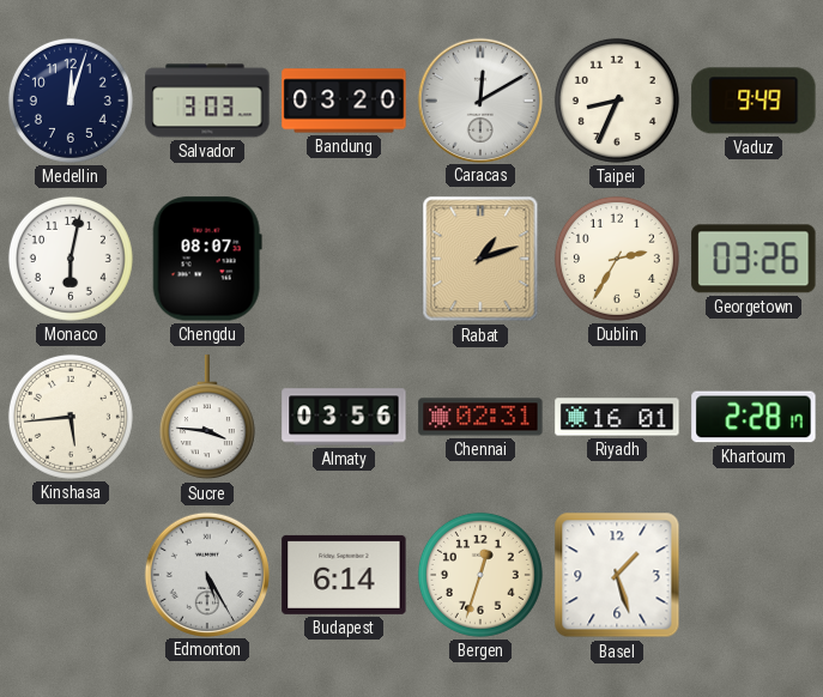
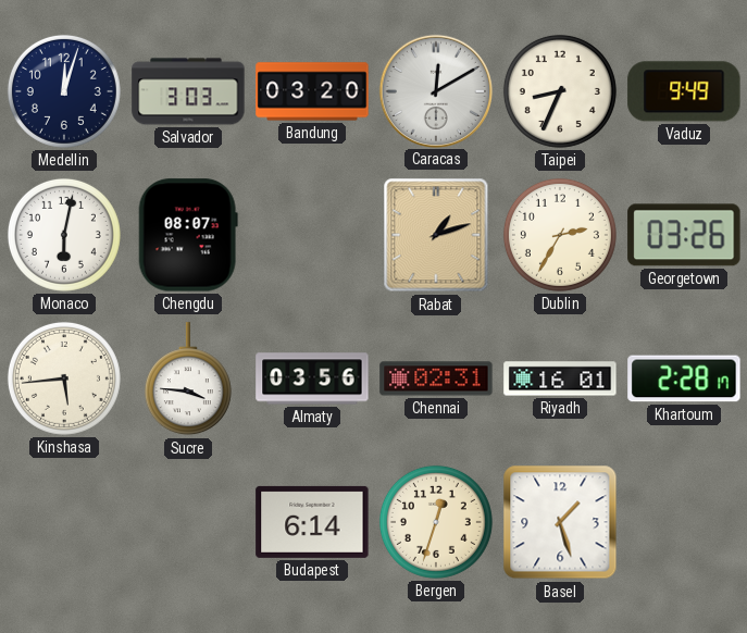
Edmonton: 5:25 -> none
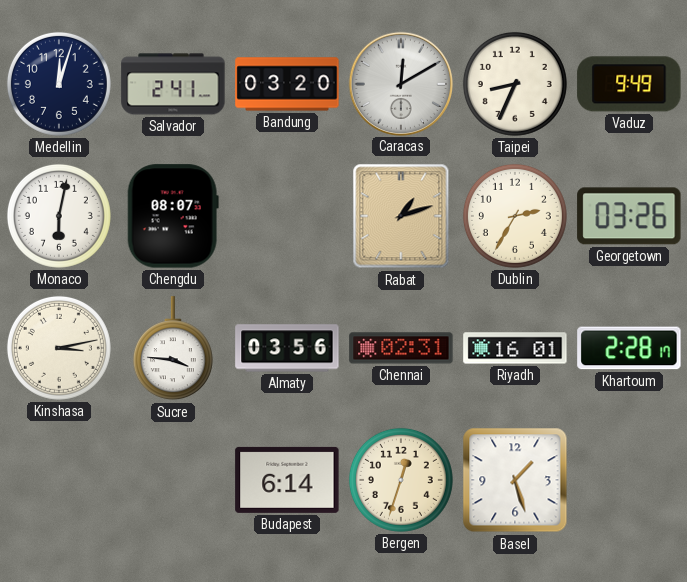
Salvador: 3:03 -> 2:41
Kinshasa: 5:44 -> 3:13
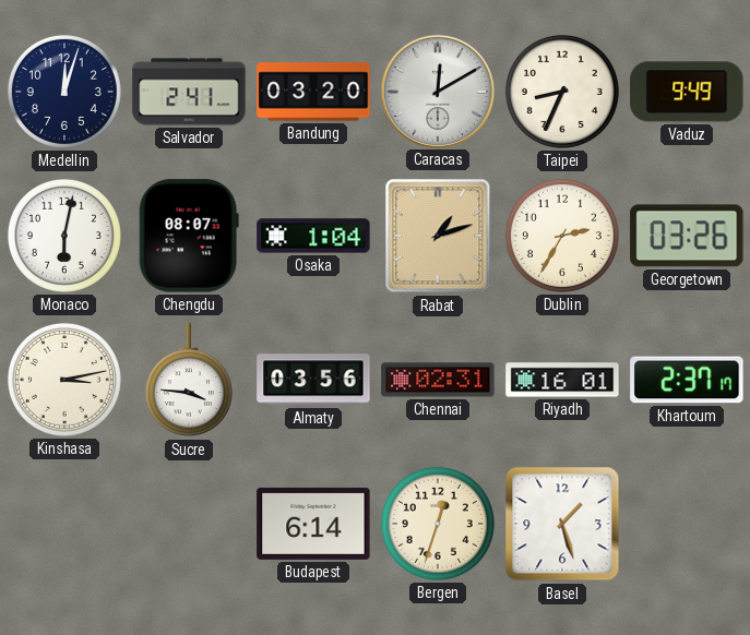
Osaka: none -> 1:04
Khartoum: 2:28 -> 2:37
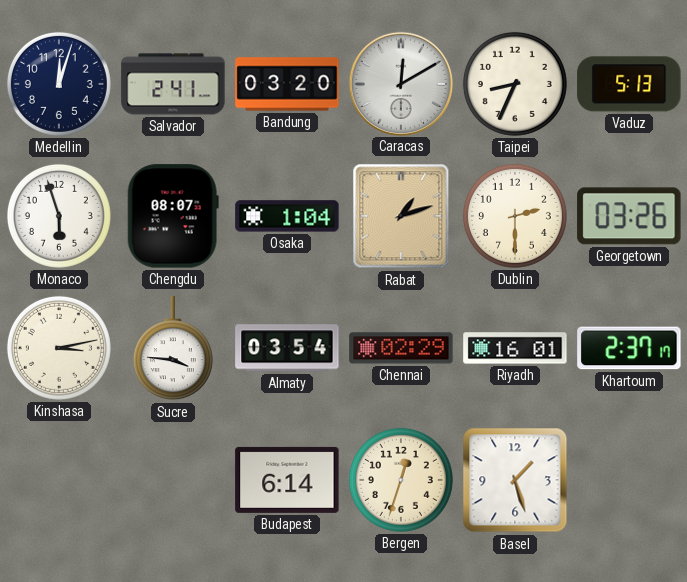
Vaduz: 9:49 -> 5:13
Monaco: 6:02 -> 5:57
Dublin: 2:35 -> 2:30
Almaty: 03:56 -> 03:54
Chennai: 02:31 -> 02:29
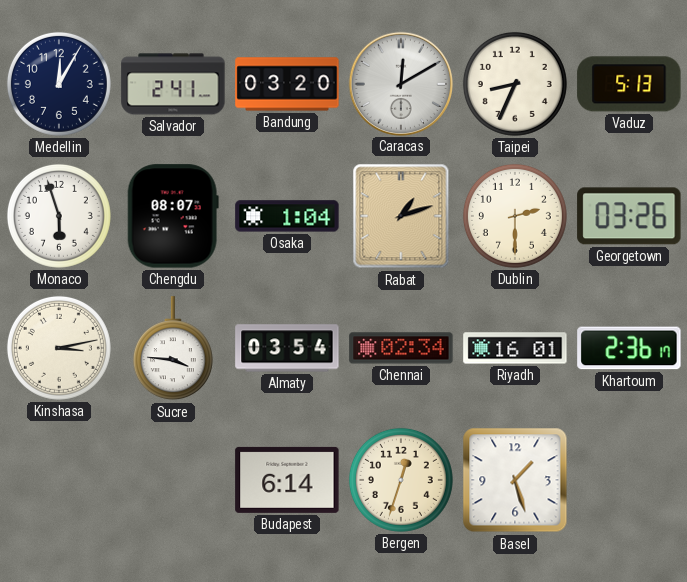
Medellin: 12:03 -> 12:05
Chennai: 02:29 -> 02:34
Khartoum: 2:37 -> 2:36
